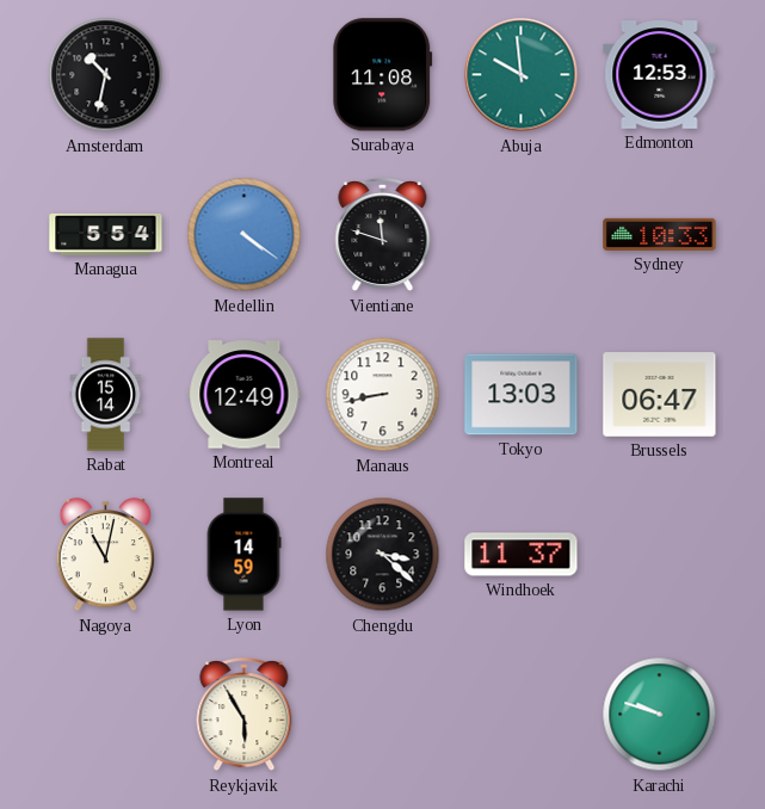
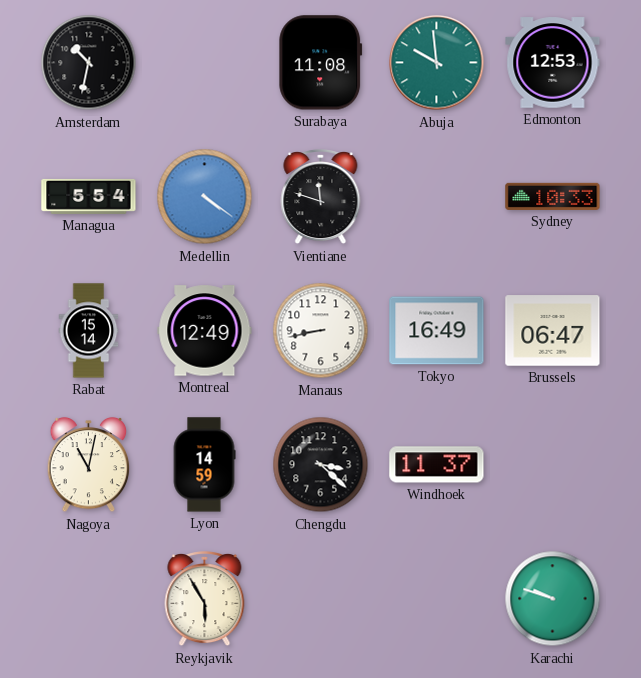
Tokyo: 13:03 -> 16:49
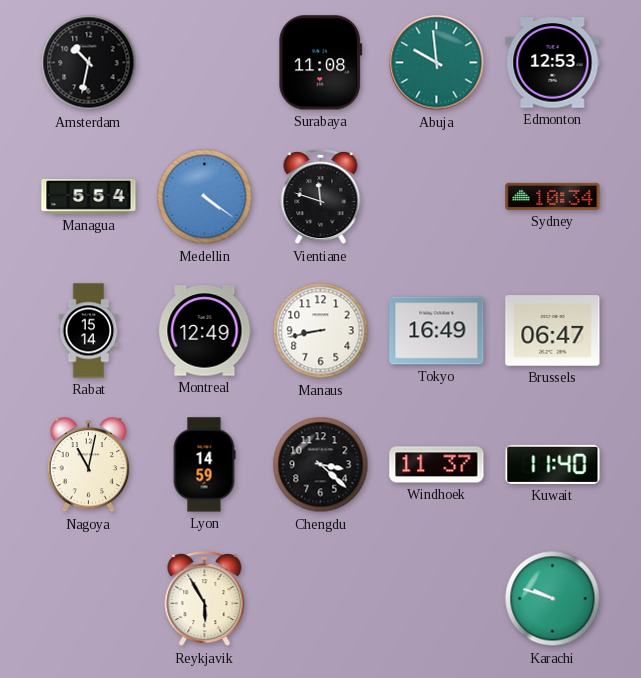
Sydney: 10:33 -> 10:34
Kuwait: none -> 11:40
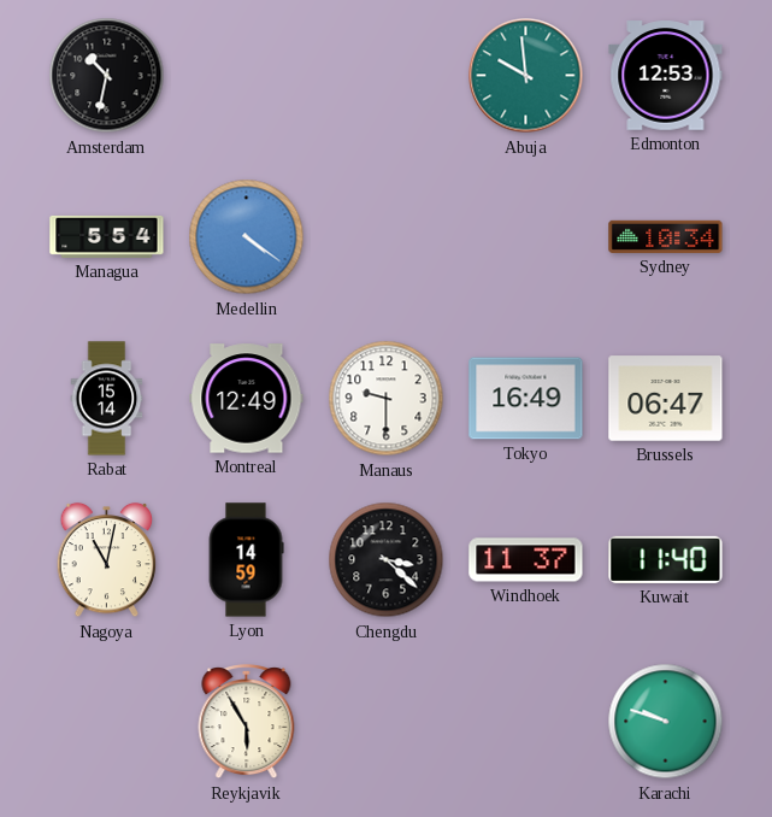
Surabaya: 11:08 -> none
Vientiane: 11:48 -> none
Manaus: 8:43 -> 9:30
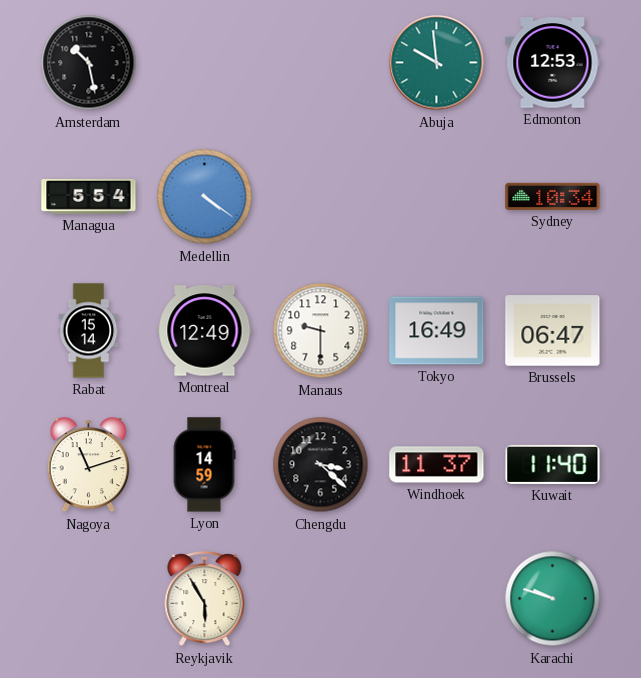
Amsterdam: 10:32 -> 10:28
Nagoya: 11:02 -> 11:12
